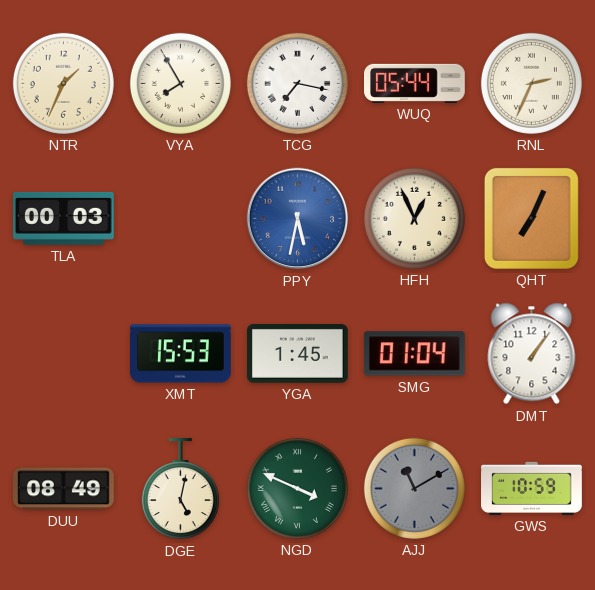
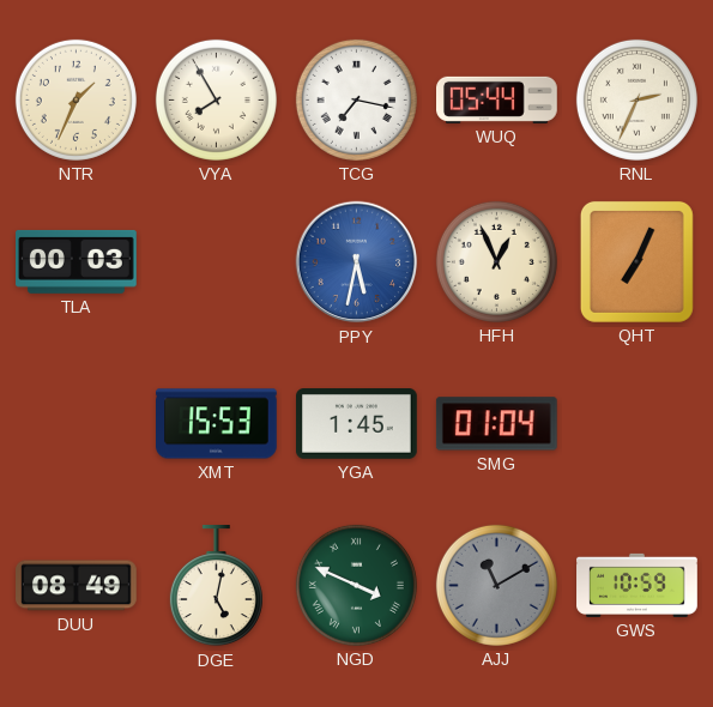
DMT: 1:06 -> none
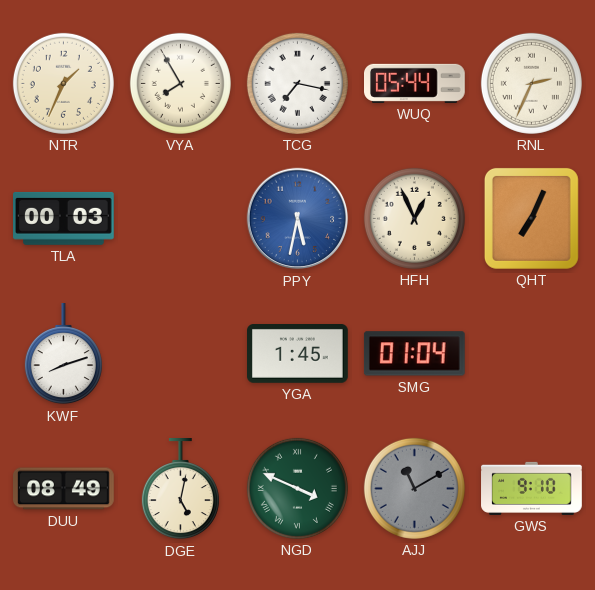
KWF: none -> 8:12
XMT: 15:53 -> none
GWS: 10:59 -> 9:10
